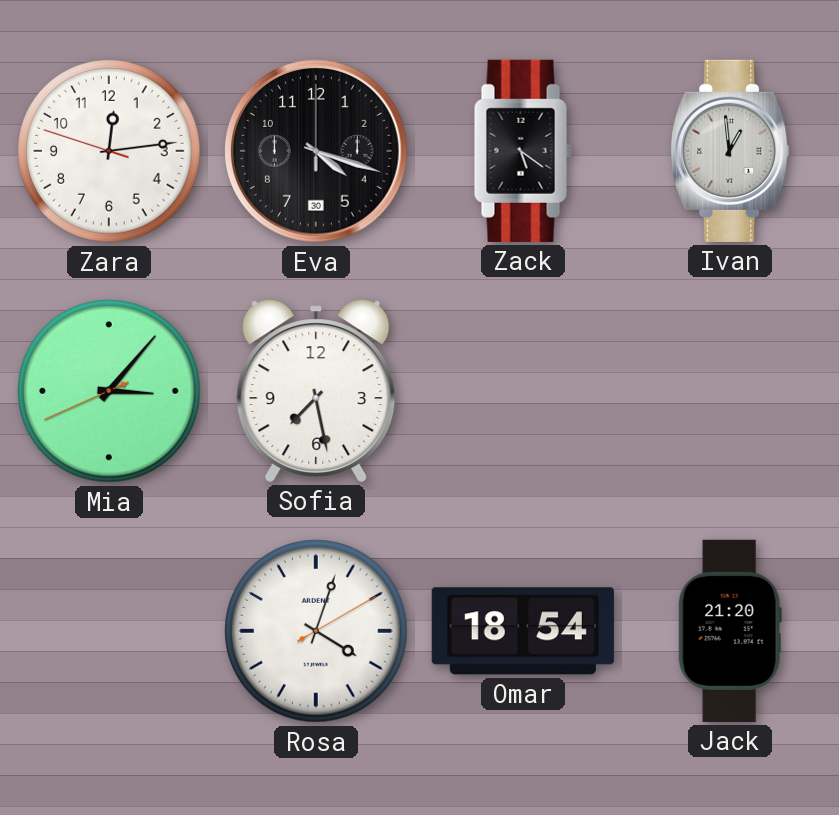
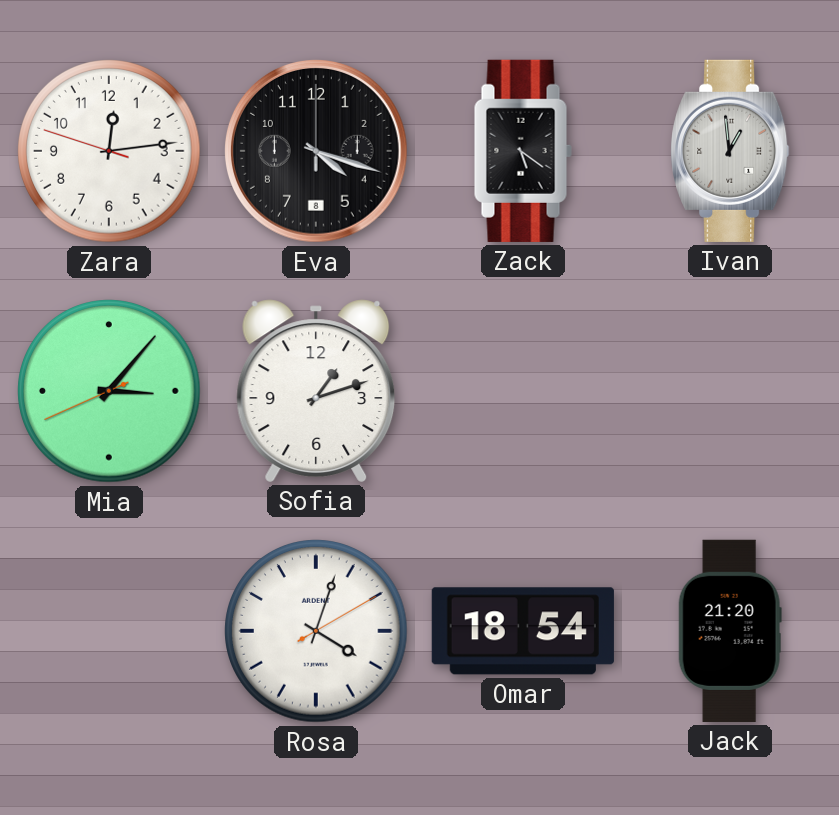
Eva date: 30 -> 8
Sofia: 7:28 -> 1:12
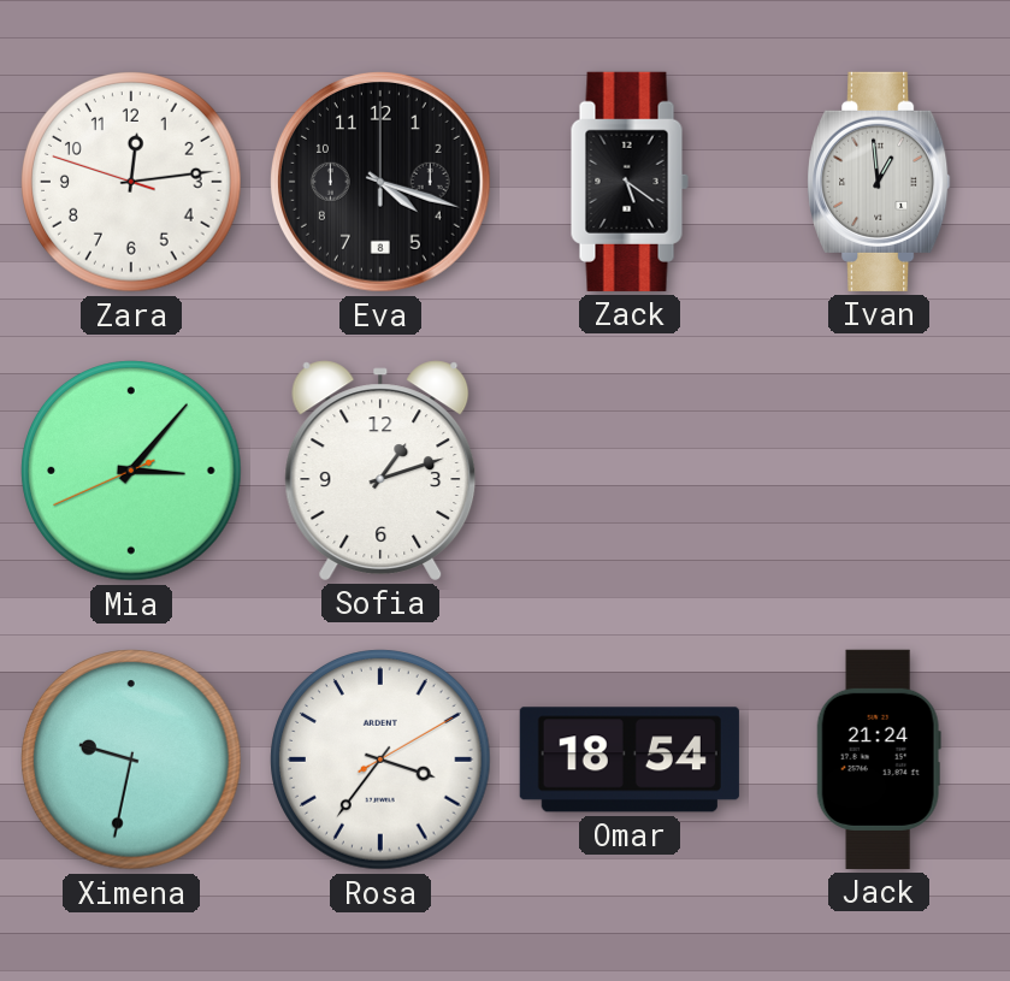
Ximena: none -> 9:32
Rosa: 4:03 -> 3:36
Jack: 21:20 -> 21:24
